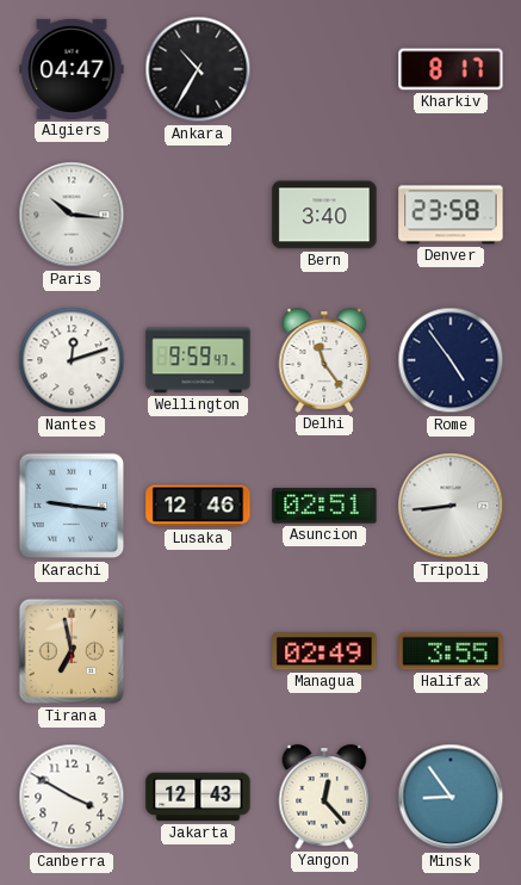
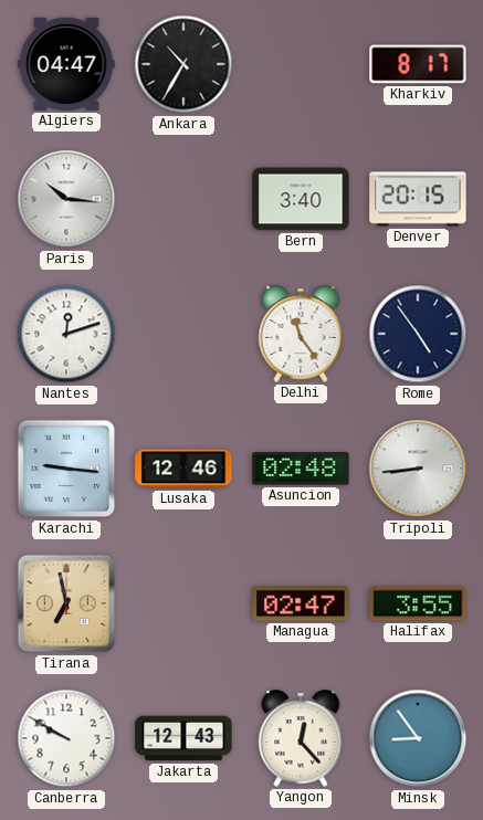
Denver: 23:58 -> 20:15
Wellington: 9:59 -> none
Asuncion: 02:51 -> 02:48
Managua: 02:49 -> 02:47
Canberra: 3:50 -> 9:50
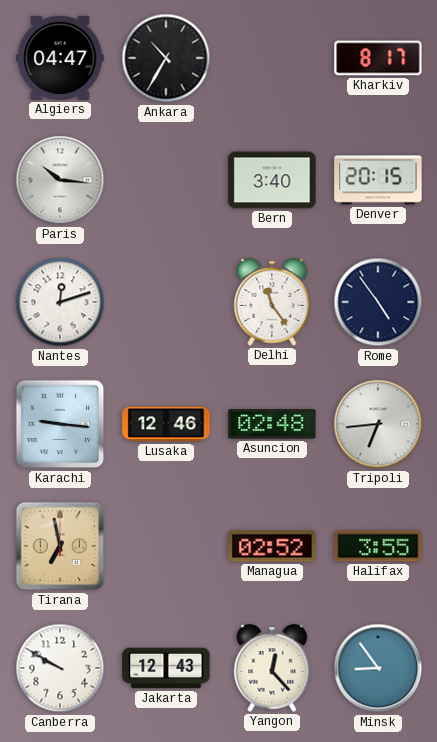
Tripoli: 8:44 -> 6:44
Managua: 02:47 -> 02:52
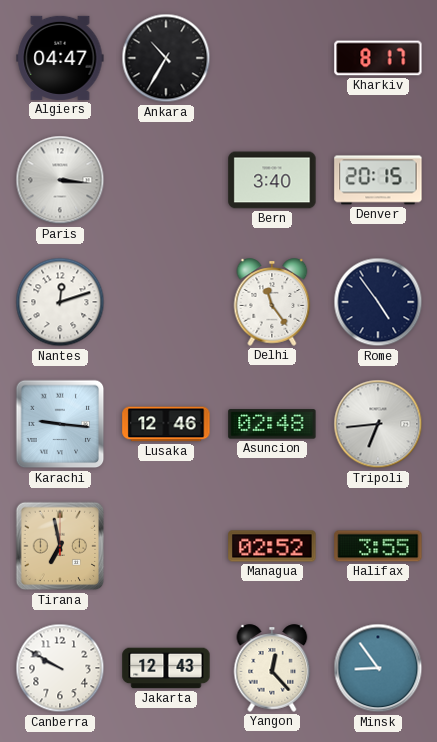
Paris: 10:16 -> 3:16
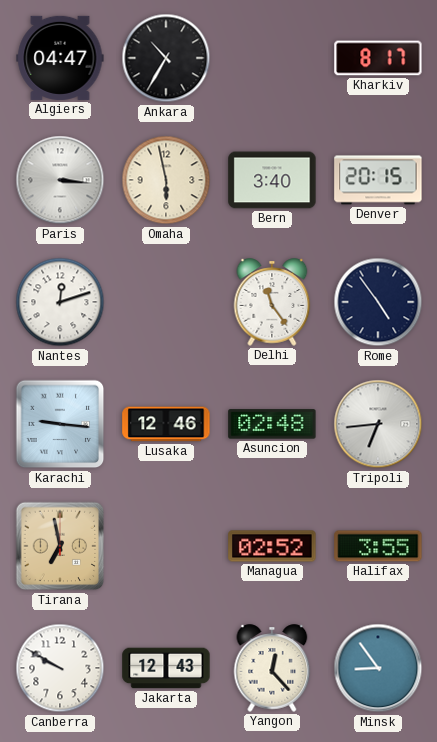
Omaha: none -> 5:58
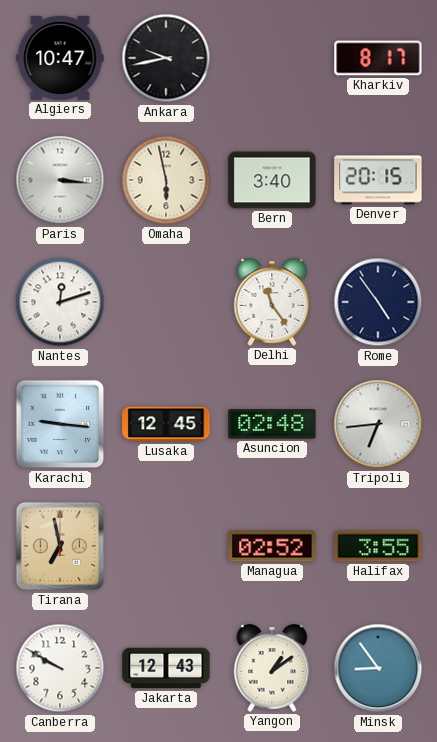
Algiers: 04:47 -> 10:47
Ankara: 10:35 -> 9:43
Lusaka: 12:46 -> 12:45
Yangon: 12:23 -> 1:09
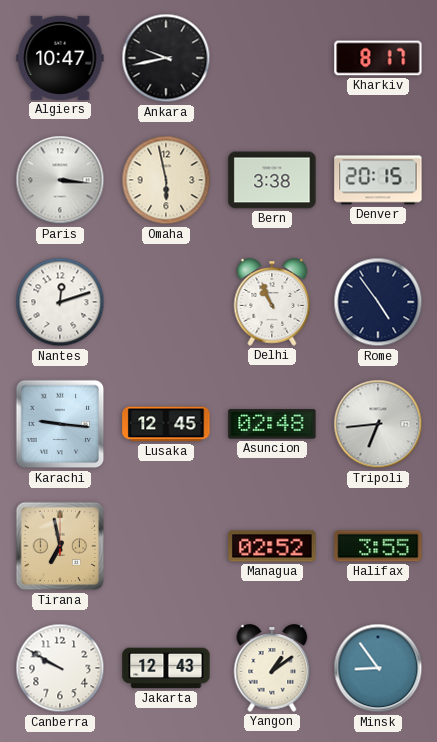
Bern: 3:40 -> 3:38
Delhi: 11:24 -> 10:56
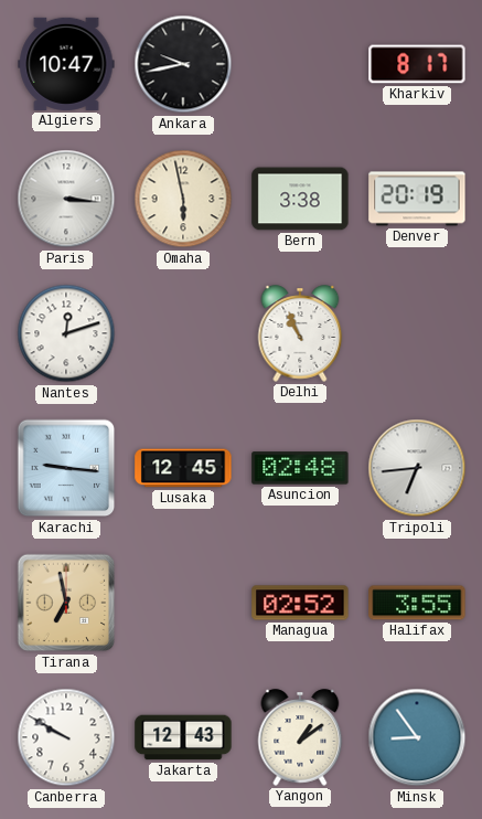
Denver: 20:15 -> 20:19
Rome: 4:54 -> none
